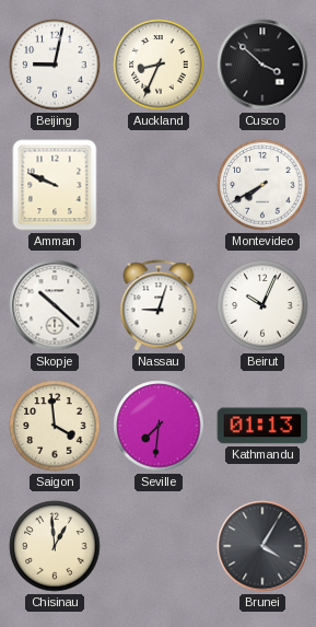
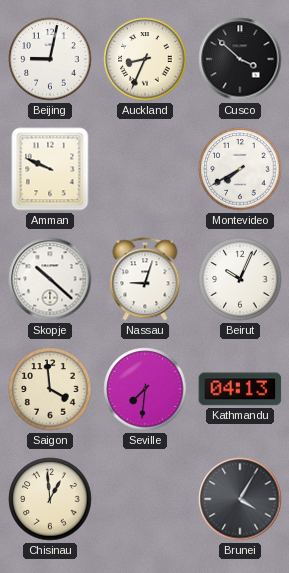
Kathmandu: 01:13 -> 04:13
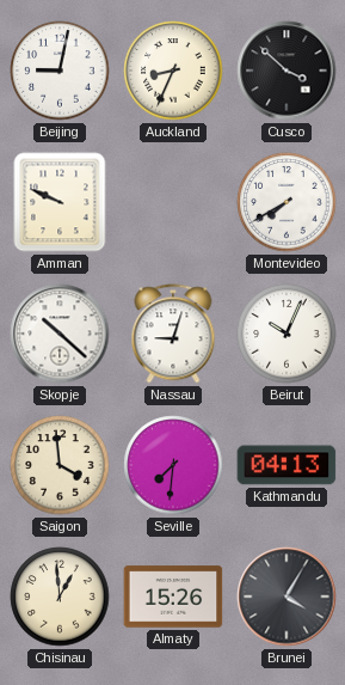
Almaty: none -> 15:26
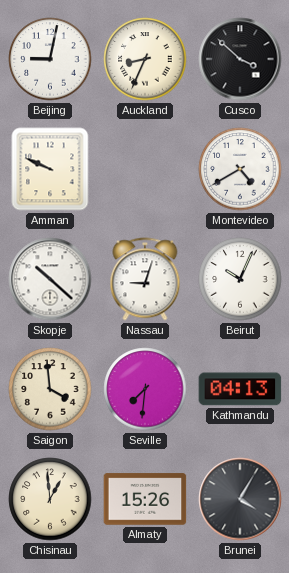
Montevideo: 7:40 -> 4:40
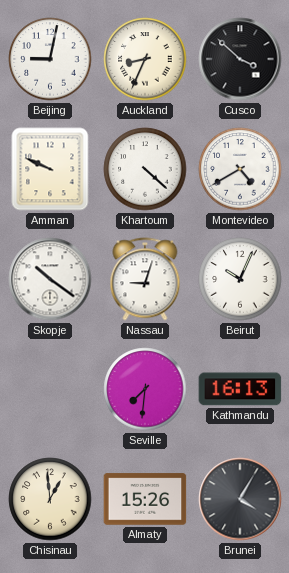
Khartoum: none -> 4:22
Skopje: 10:22 -> 10:21
Saigon: 3:59 -> none
Kathmandu: 04:13 -> 16:13
